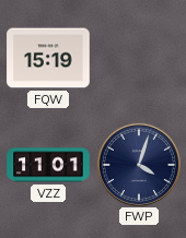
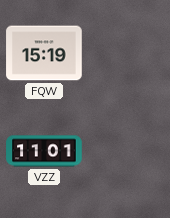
FWP: 4:03 -> none
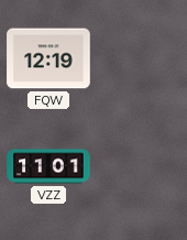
FQW: 15:19 -> 12:19
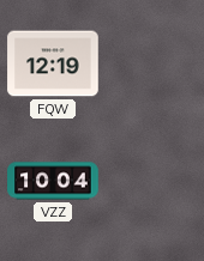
VZZ: 11:01 -> 10:04
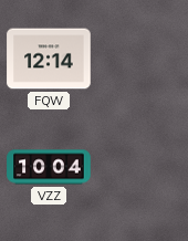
FQW: 12:19 -> 12:14
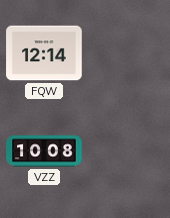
VZZ: 10:04 -> 10:08
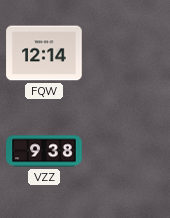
VZZ: 10:08 -> 9:38
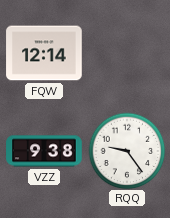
RQQ: none -> 9:24
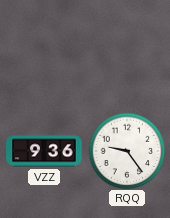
FQW: 12:14 -> none
VZZ: 9:38 -> 9:36
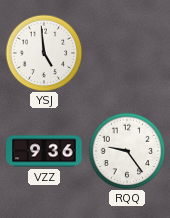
YSJ: none -> 4:59
